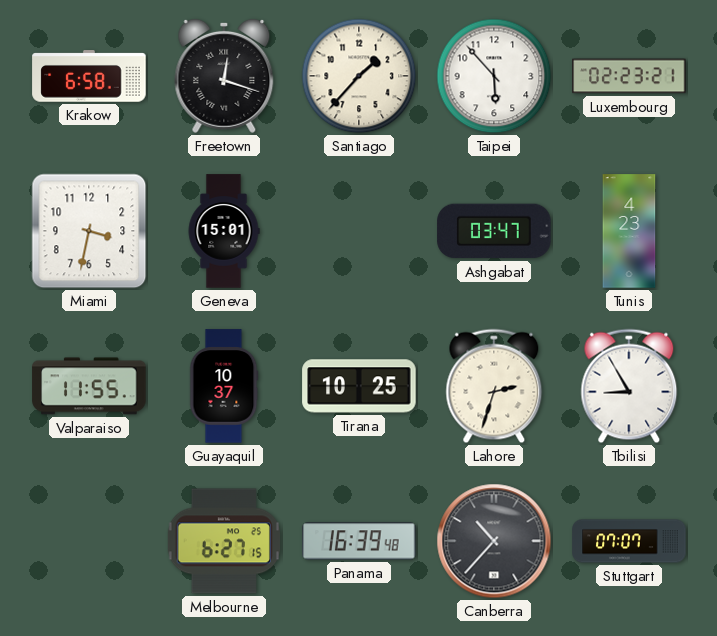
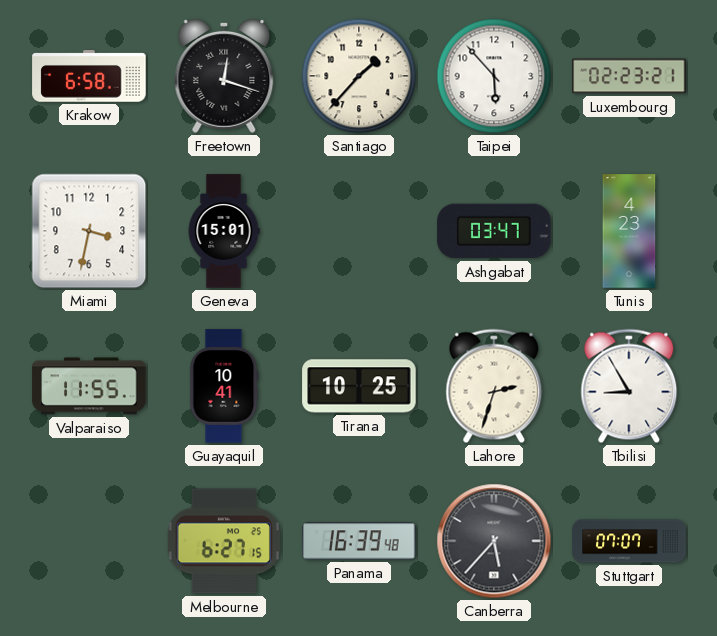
Guayaquil: 10:37 -> 10:41
Canberra: 10:37 -> 5:37
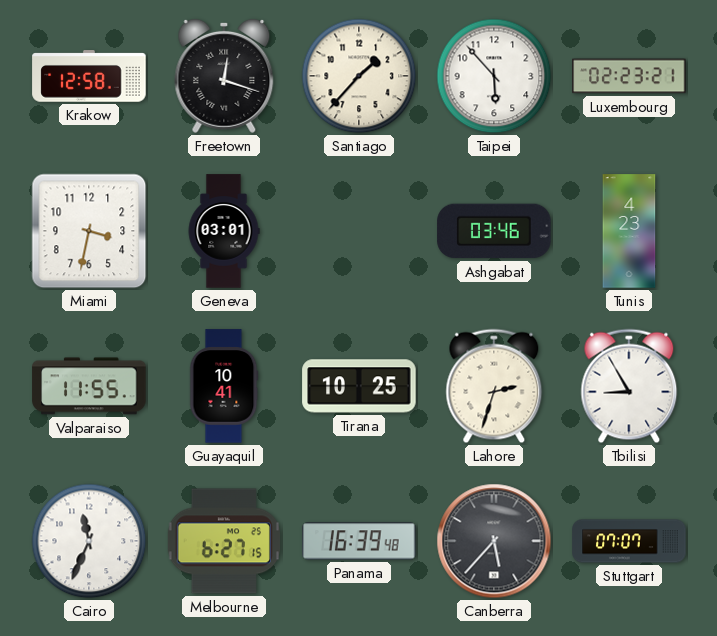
Krakow: 6:58 -> 12:58
Geneva: 15:01 -> 03:01
Ashgabat: 03:47 -> 03:46
Cairo: none -> 11:34
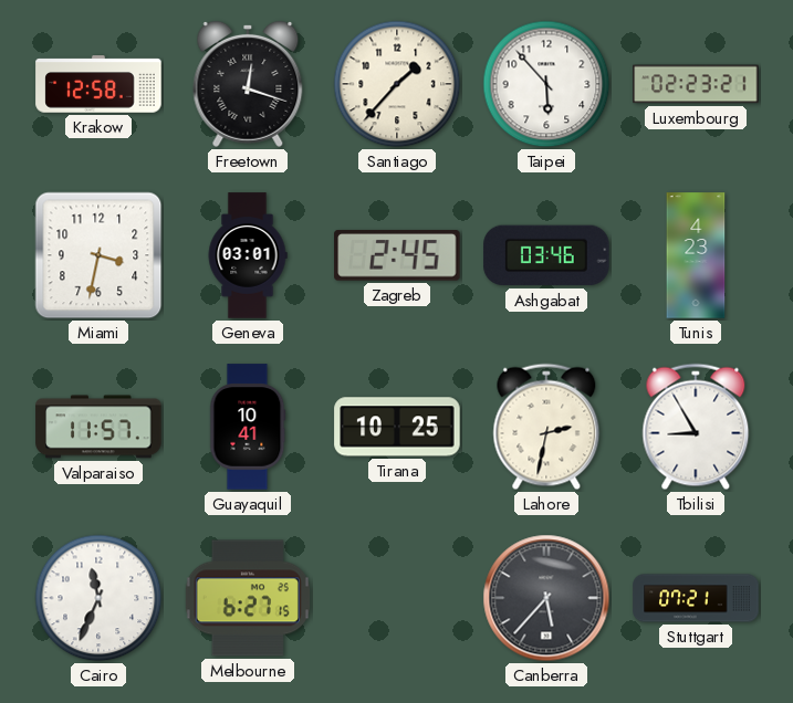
Zagreb: none -> 2:45
Valparaiso: 11:55 -> 11:57
Lahore: 2:33 -> 2:32
Panama: 16:39 -> none
Stuttgart: 07:07 -> 07:21
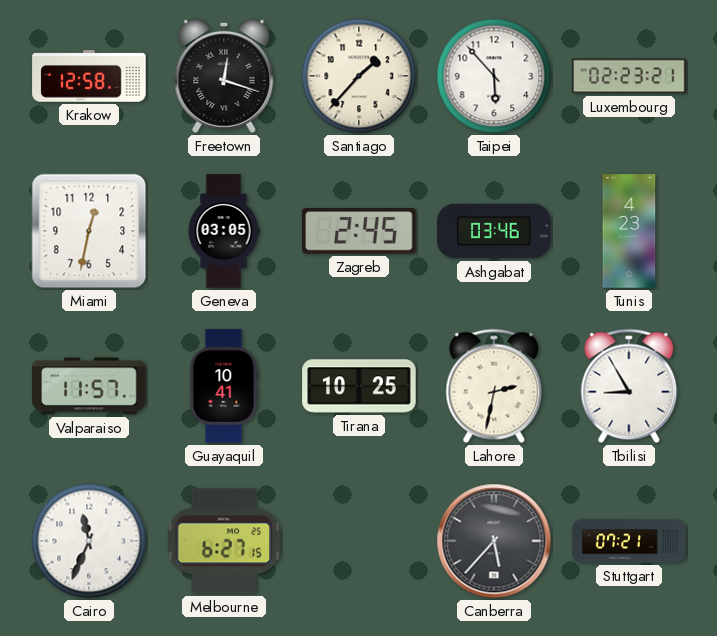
Miami: 3:32 -> 12:32
Geneva: 03:01 -> 03:05
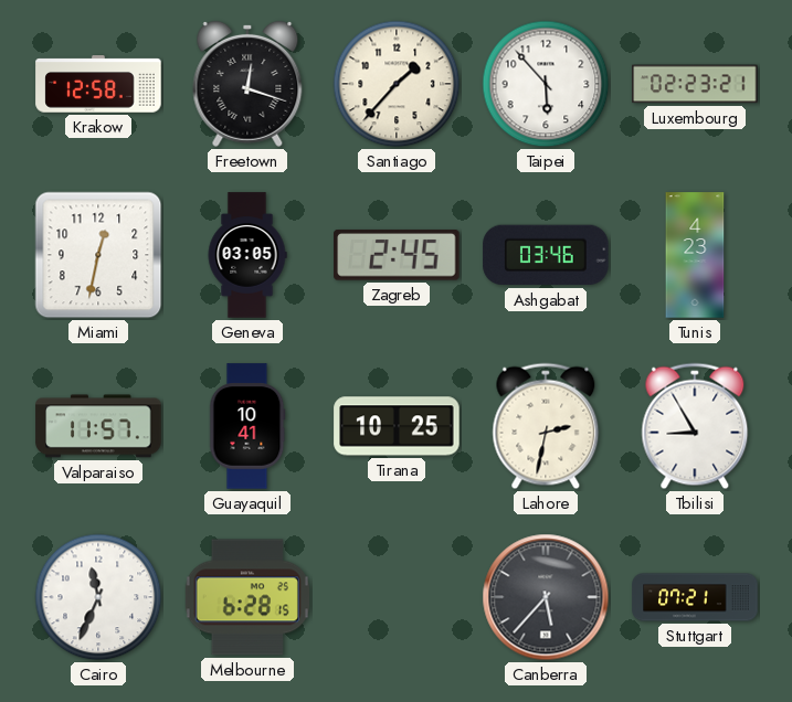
Melbourne: 6:27 -> 6:28
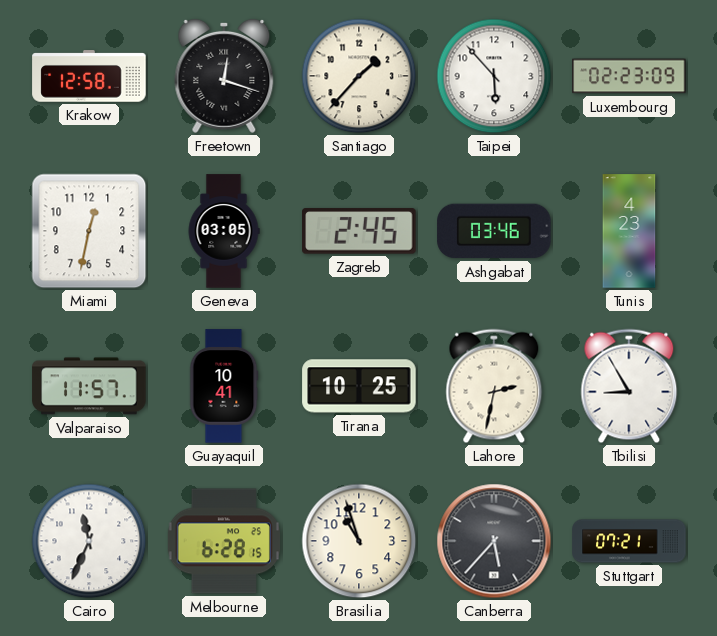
Luxembourg: 02:23:21 -> 02:23:09
Brasilia: none -> 10:57
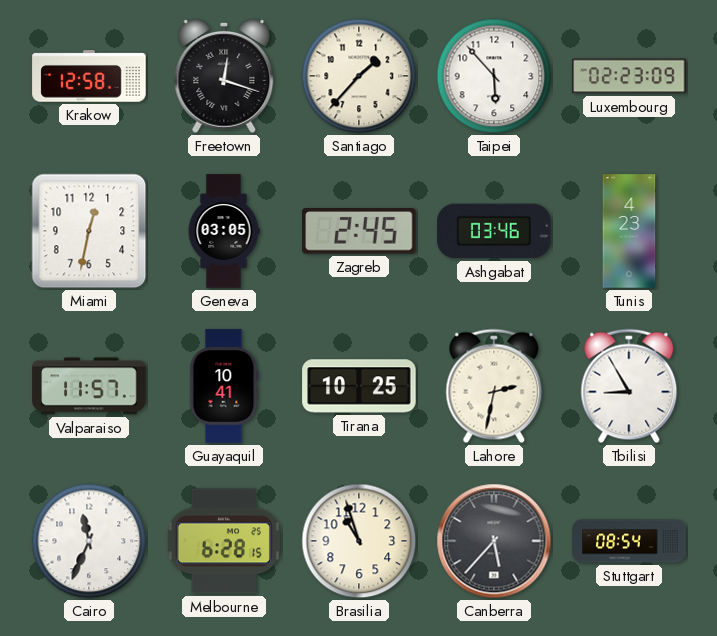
Stuttgart: 07:21 -> 08:54
